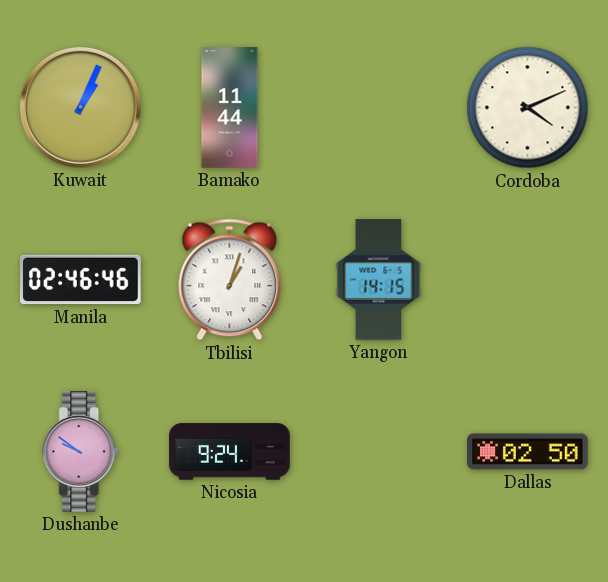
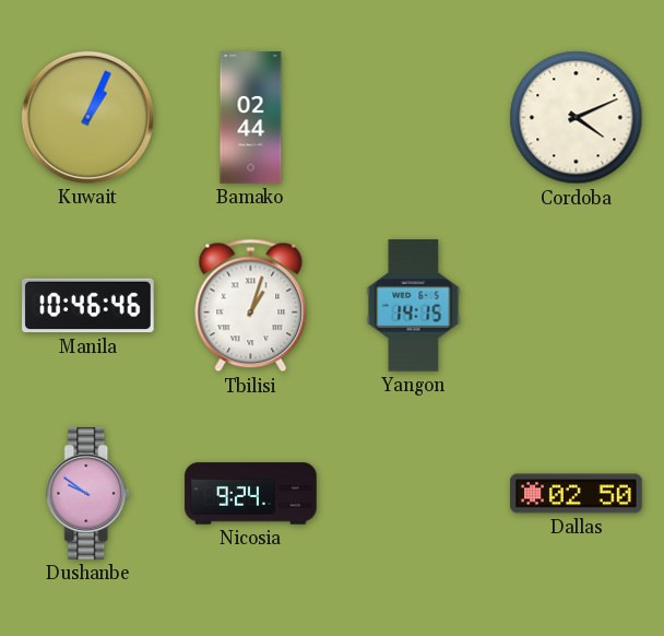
Bamako: 11:44 -> 02:44
Manila: 02:46 -> 10:46
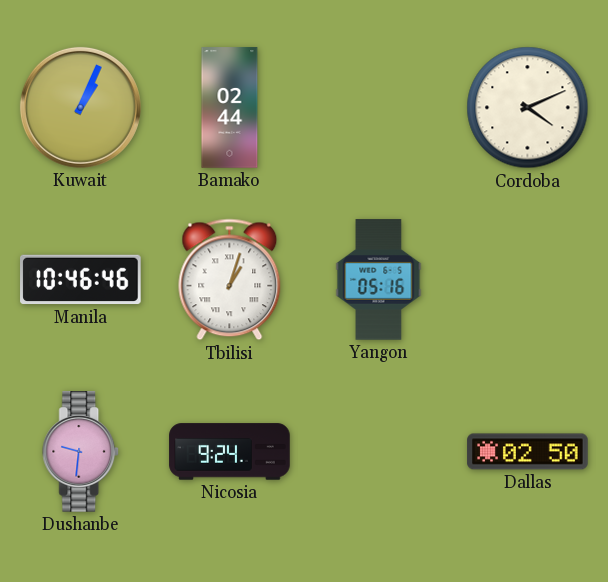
Yangon: 14:15 -> 05:16
Dushanbe: 9:51 -> 9:31
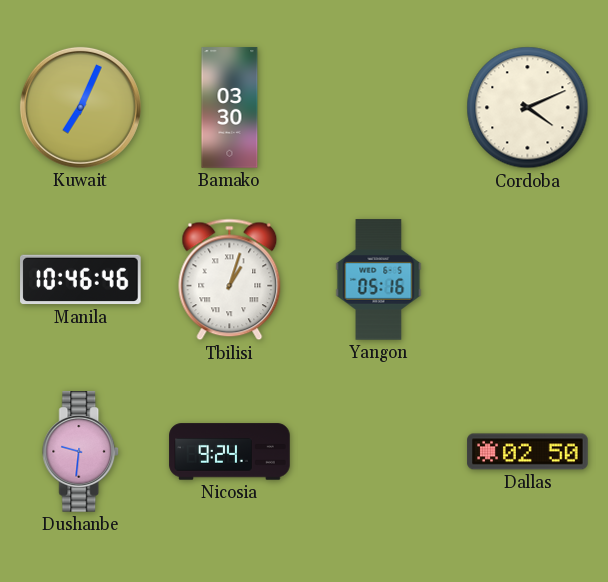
Kuwait: 1:04 -> 7:04
Bamako: 02:44 -> 03:30
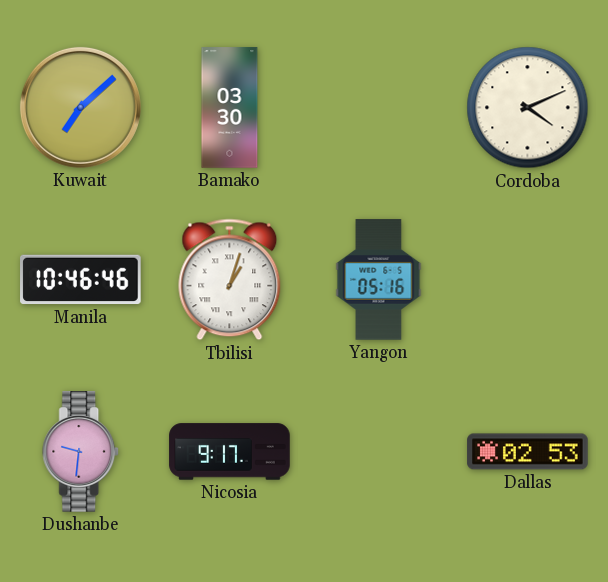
Kuwait: 7:04 -> 7:08
Nicosia: 9:24 -> 9:17
Dallas: 02:50 -> 02:53
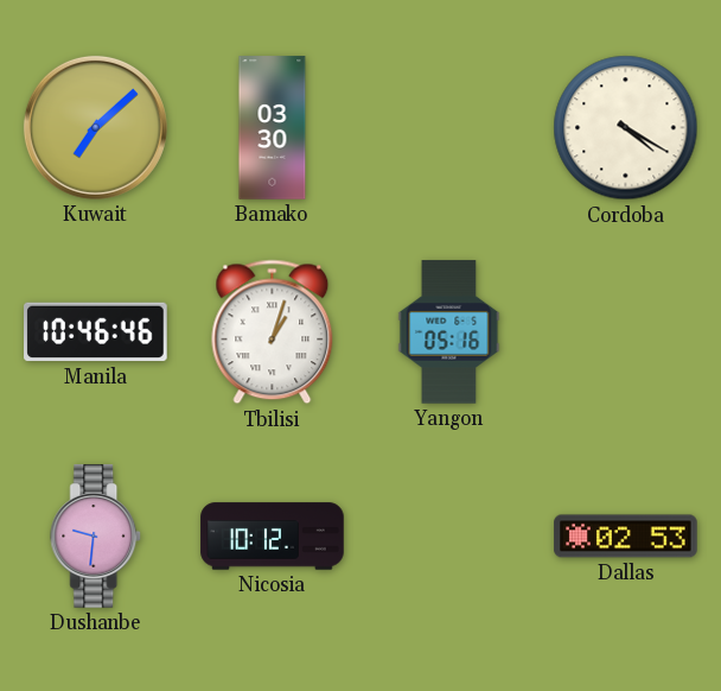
Cordoba: 4:11 -> 4:20
Nicosia: 9:17 -> 10:12
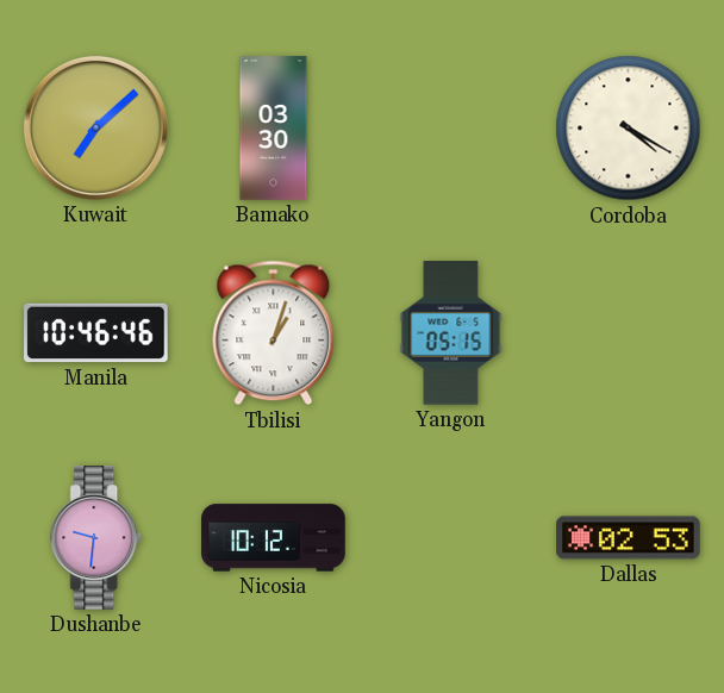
Yangon: 05:16 -> 05:15
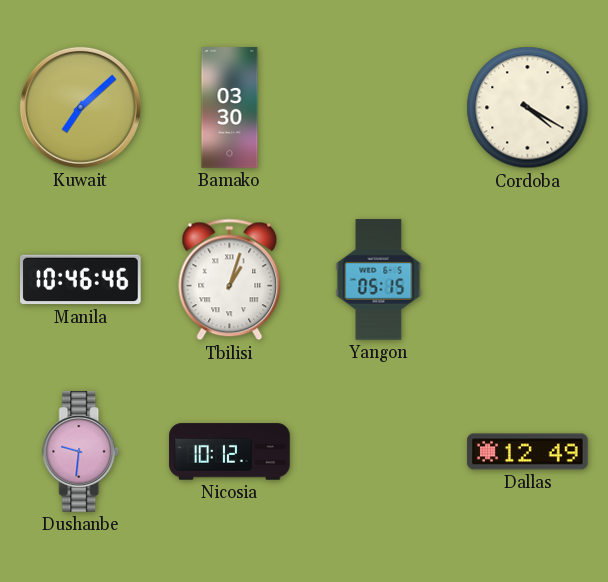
Dallas: 02:53 -> 12:49
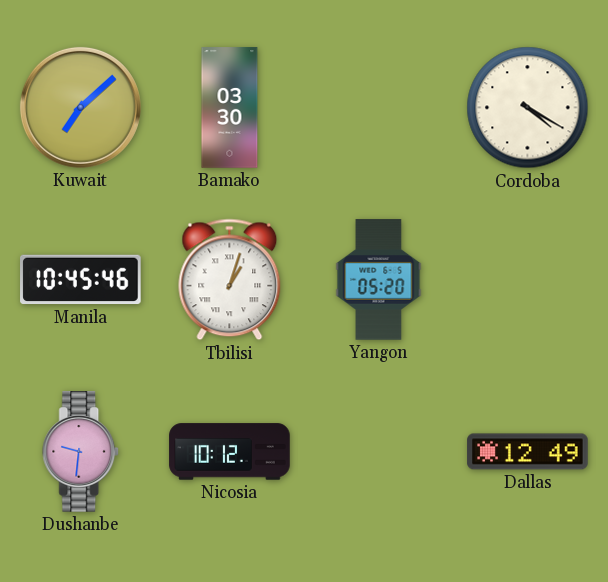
Manila: 10:46 -> 10:45
Yangon: 05:15 -> 05:20
